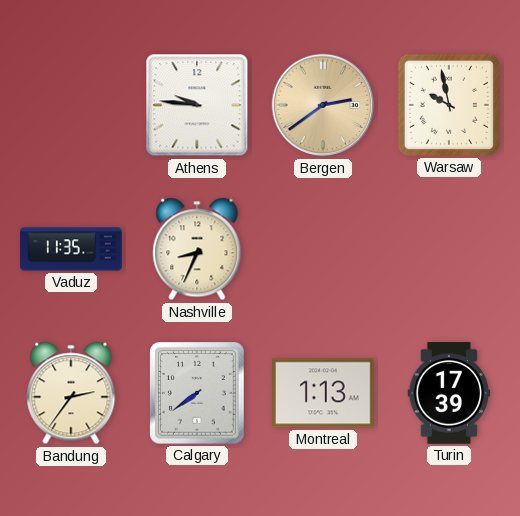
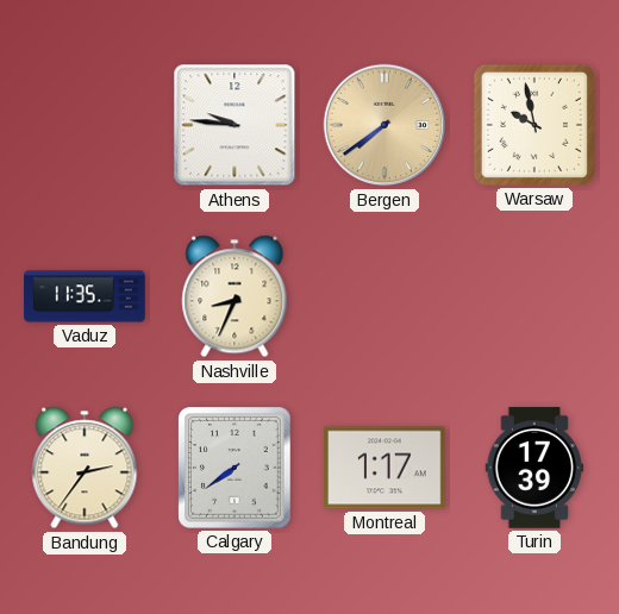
Bergen: 2:39 -> 7:39
Montreal: 1:13 -> 1:17
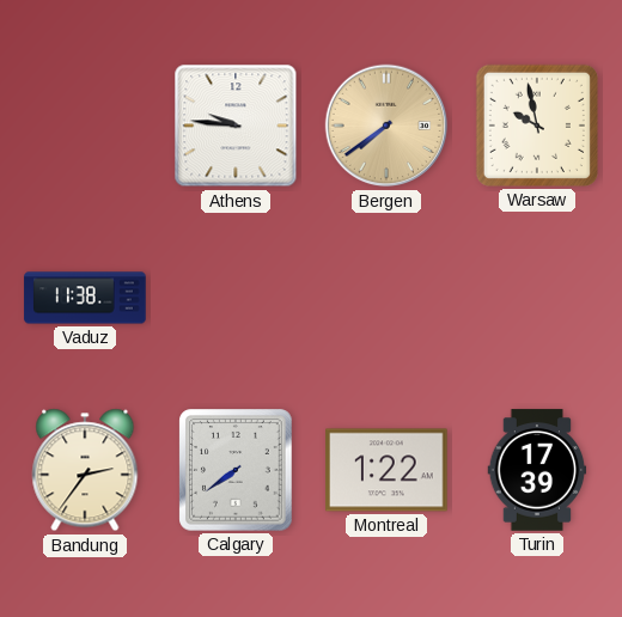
Vaduz: 11:35 -> 11:38
Nashville: 8:34 -> none
Montreal: 1:17 -> 1:22
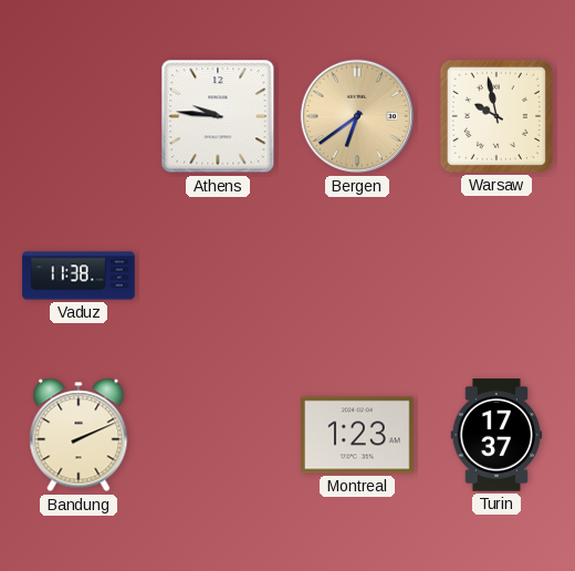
Bergen: 7:39 -> 6:39
Bandung: 2:36 -> 2:11
Calgary: 7:39 -> none
Montreal: 1:22 -> 1:23
Turin: 17:39 -> 17:37
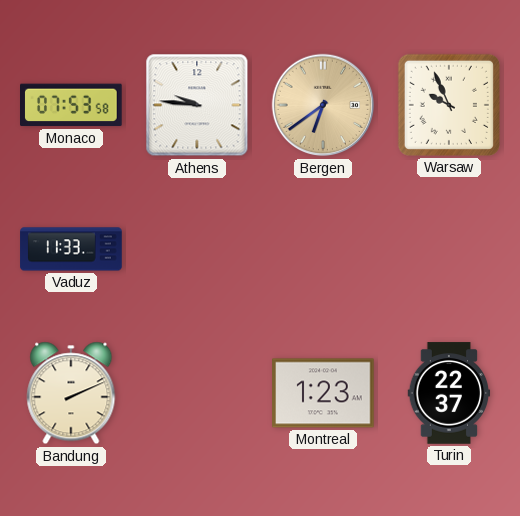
Monaco: none -> 07:53
Warsaw: 9:58 -> 9:56
Vaduz: 11:38 -> 11:33
Turin: 17:37 -> 22:37
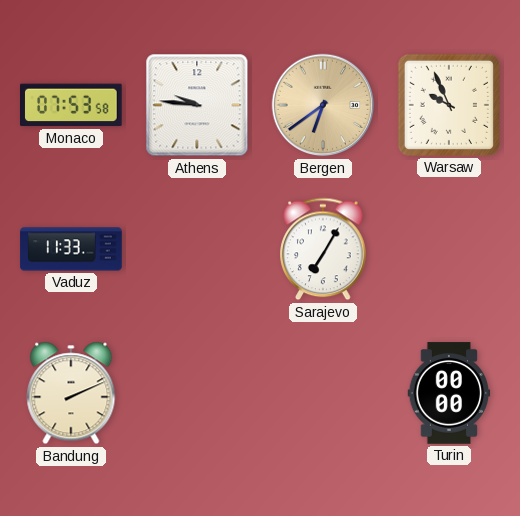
Sarajevo: none -> 7:05
Montreal: 1:23 -> none
Turin: 22:37 -> 00:00
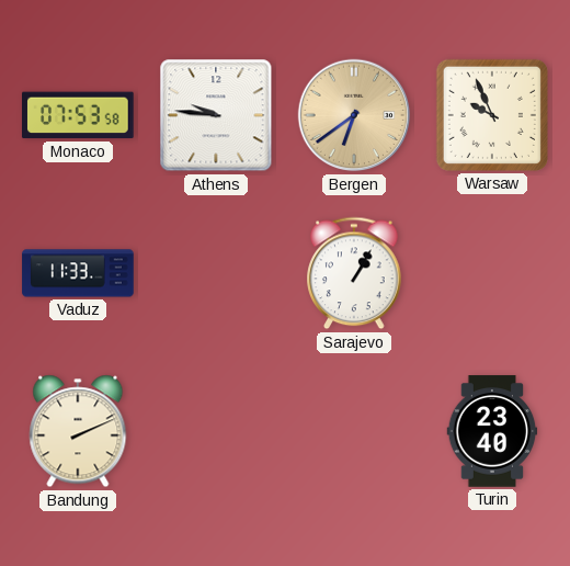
Sarajevo: 7:05 -> 1:05
Turin: 00:00 -> 23:40
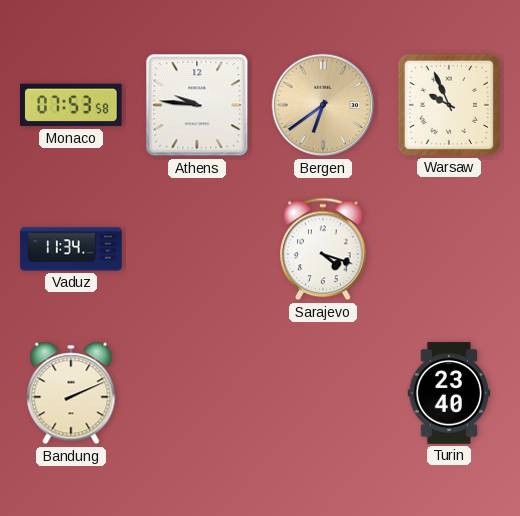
Vaduz: 11:33 -> 11:34
Sarajevo: 1:05 -> 4:18
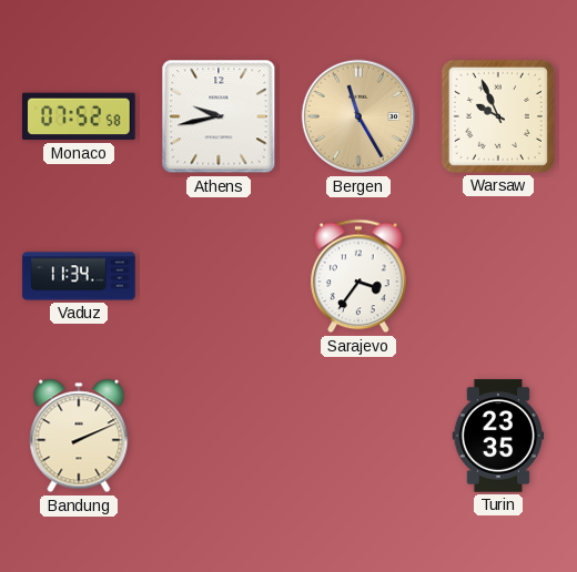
Monaco: 07:53 -> 07:52
Athens: 9:46 -> 9:43
Bergen: 6:39 -> 11:25
Sarajevo: 4:18 -> 3:36
Turin: 23:40 -> 23:35
